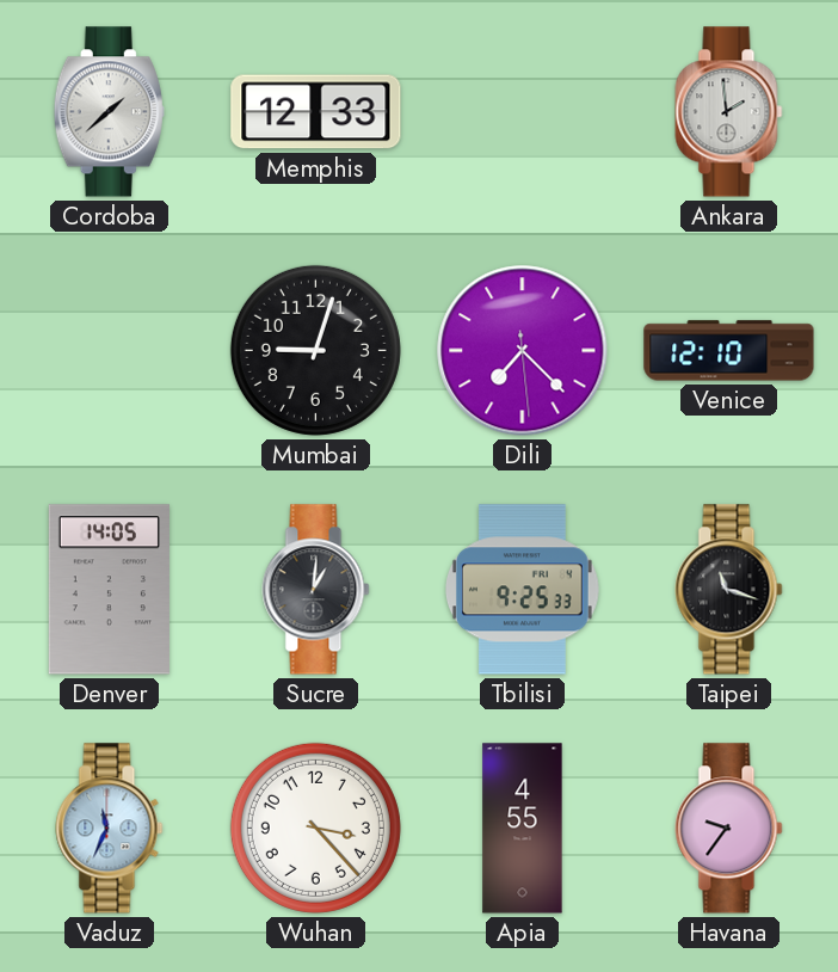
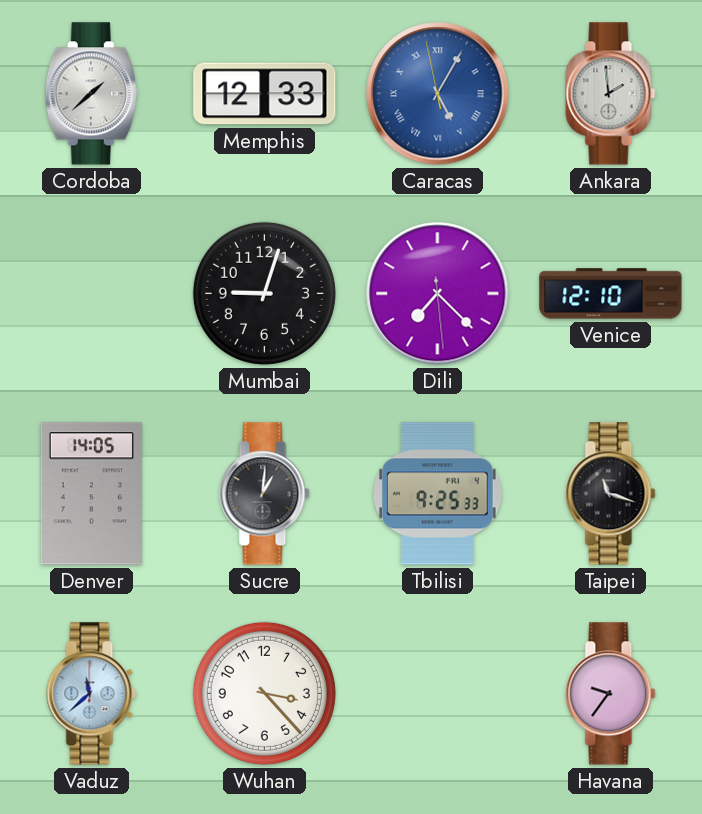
Caracas: none -> 5:04
Vaduz: 11:34 -> 11:38
Apia: 4:55 -> none
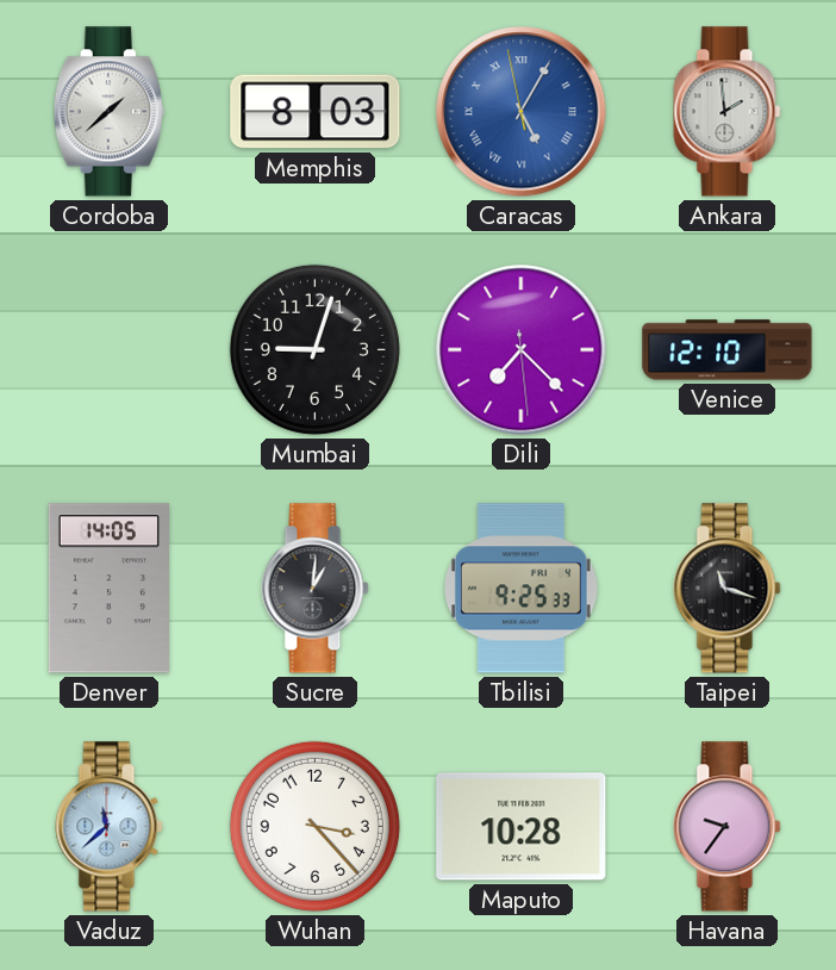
Memphis: 12:33 -> 8:03
Maputo: none -> 10:28
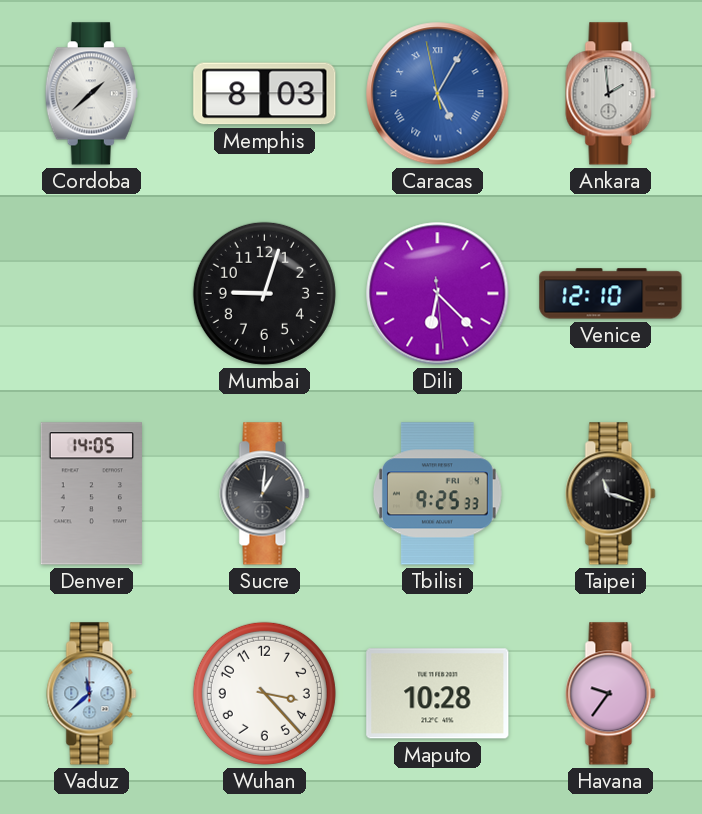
Dili: 7:22 -> 6:22
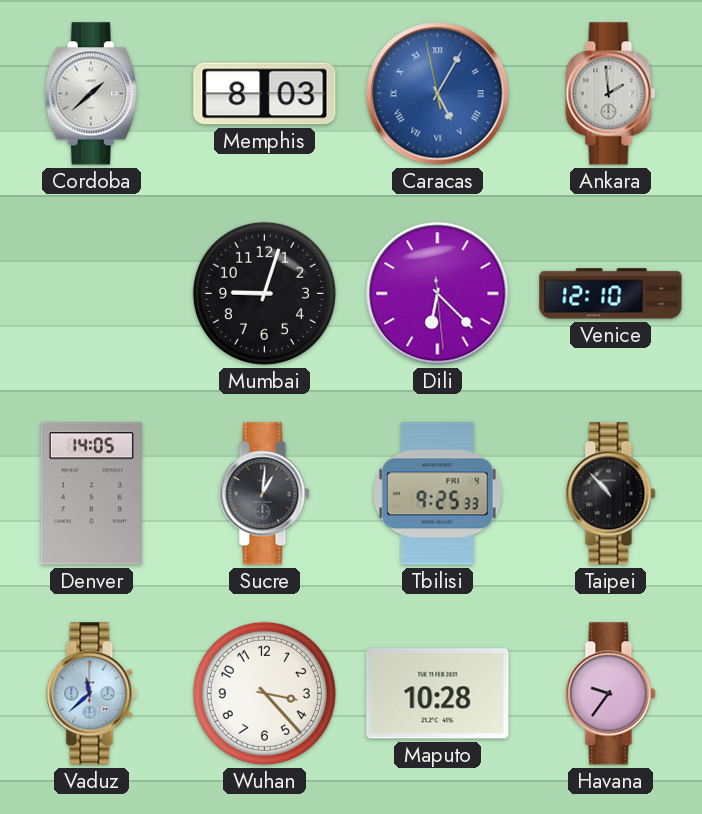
Taipei: 11:18 -> 10:53
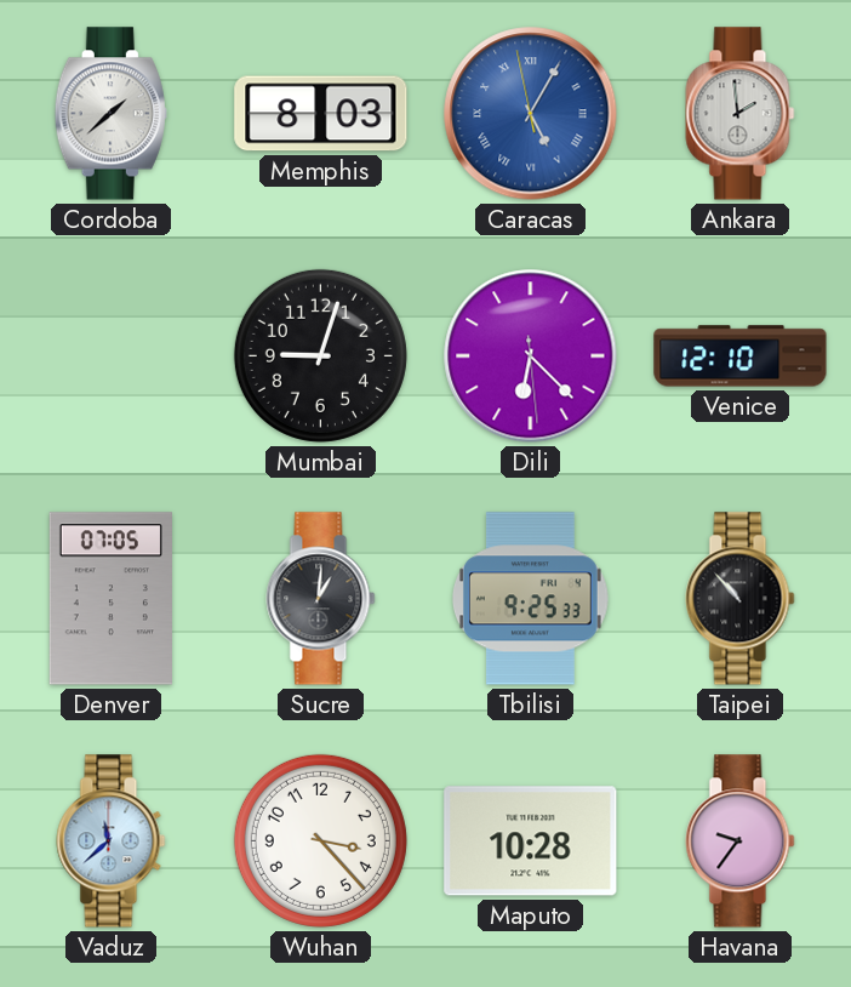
Denver: 14:05 -> 07:05
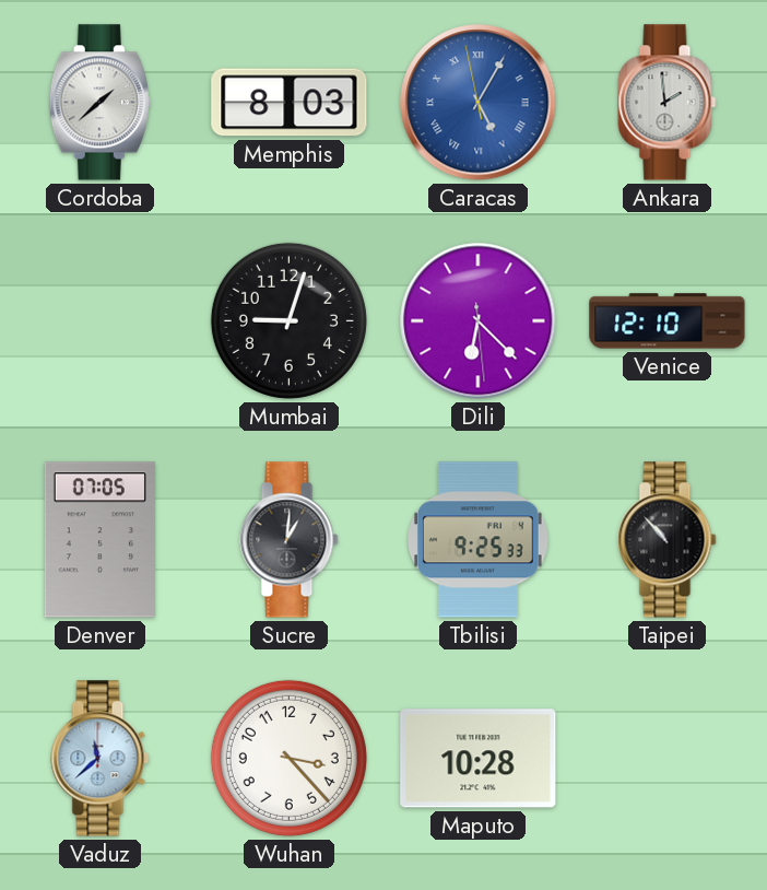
Havana: 9:36 -> none
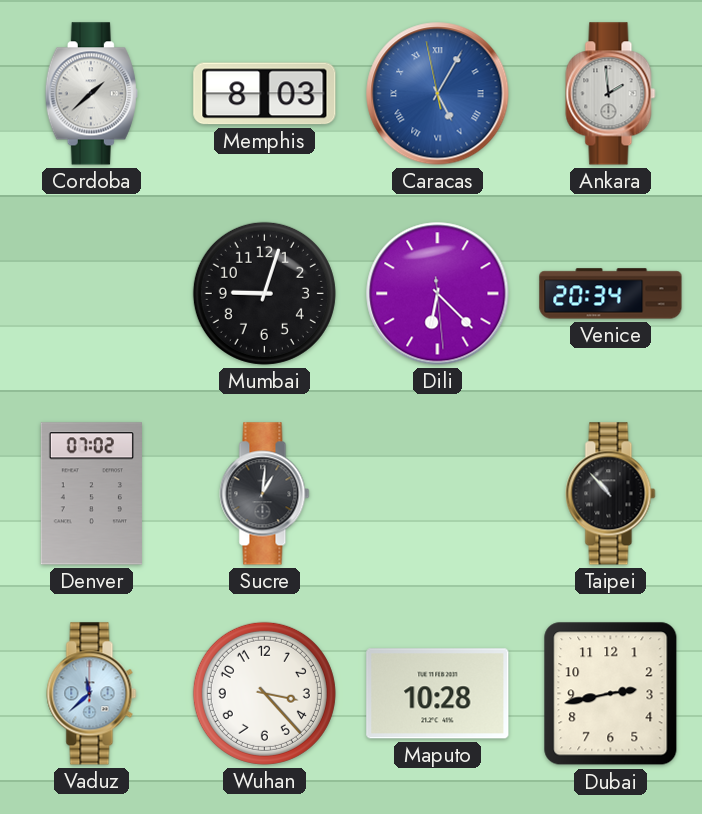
Venice: 12:10 -> 20:34
Denver: 07:05 -> 07:02
Tbilisi: 9:25 -> none
Dubai: none -> 2:43
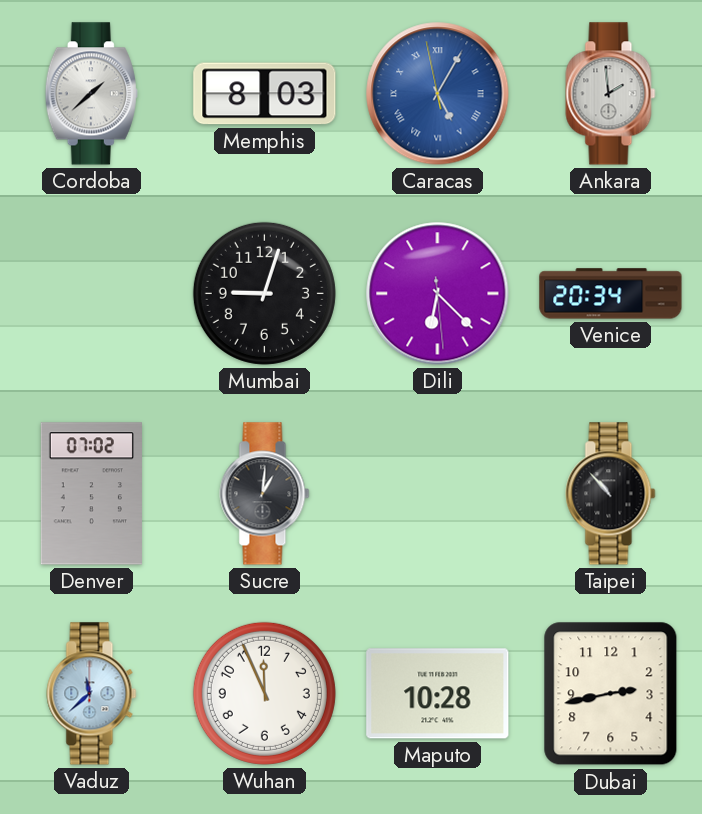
Wuhan: 3:23 -> 11:56
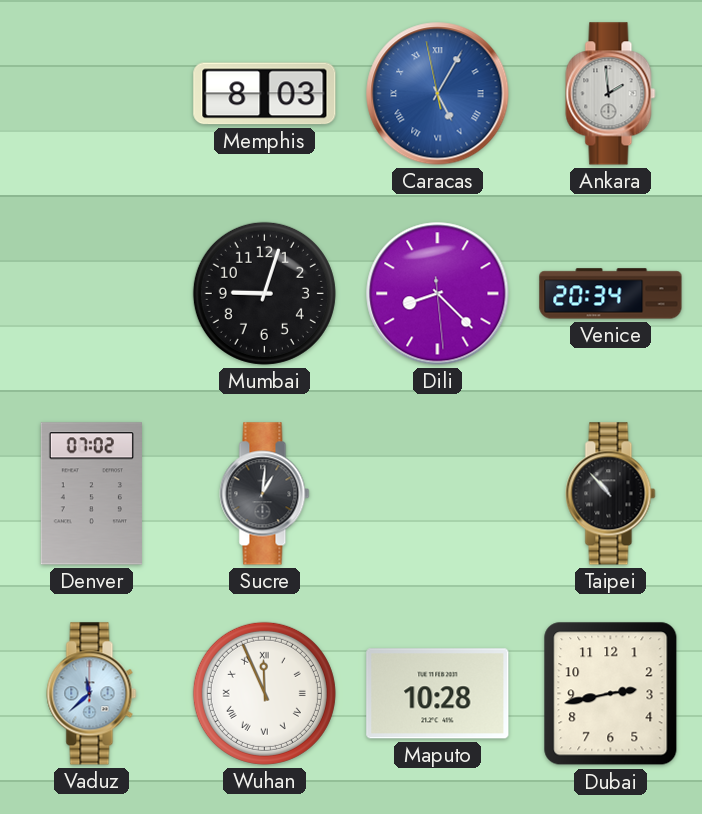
Cordoba: 1:38 -> none
Dili: 6:22 -> 8:22
Wuhan numerals: Arabic -> Roman
